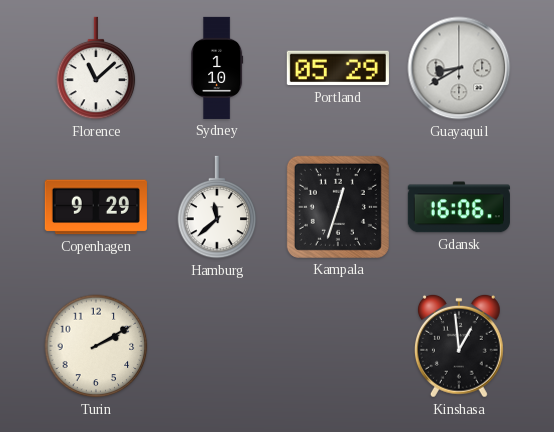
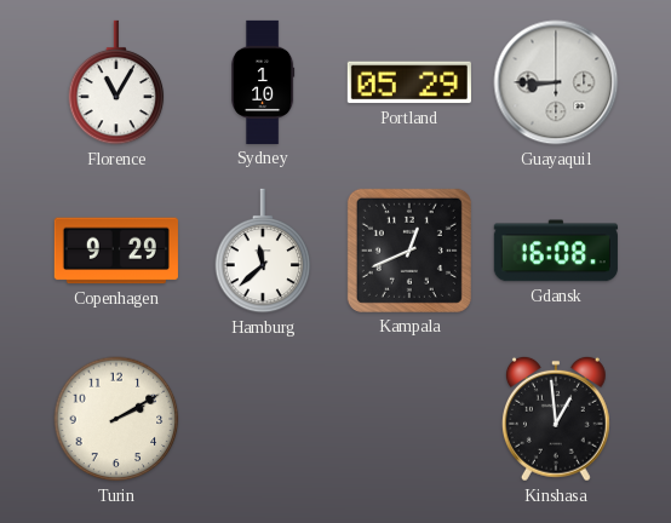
Florence: 11:08 -> 11:05
Guayaquil: 8:40 -> 8:45
Kampala: 12:33 -> 12:41
Gdansk: 16:06 -> 16:08
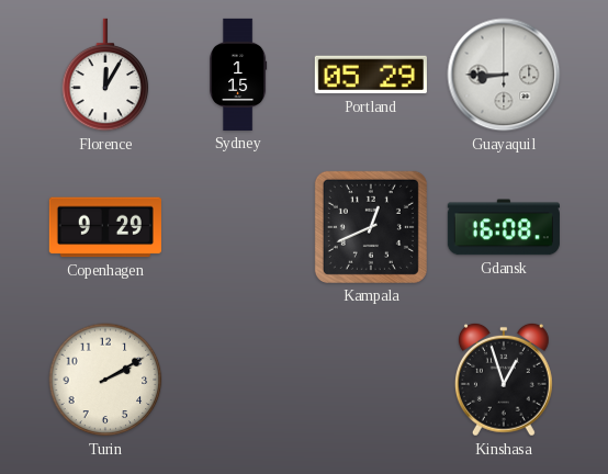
Florence: 11:05 -> 12:05
Sydney: 1:10 -> 1:15
Hamburg: 11:38 -> none
Kinshasa: 12:59 -> 12:57
